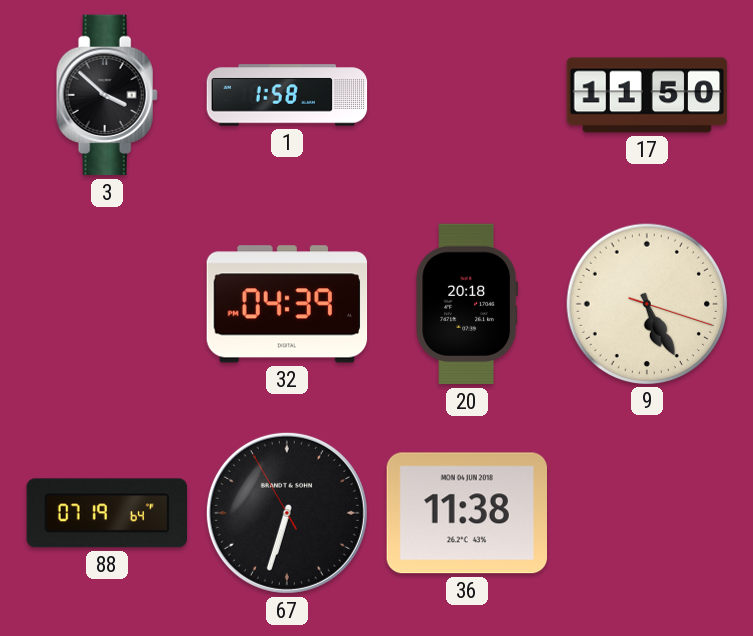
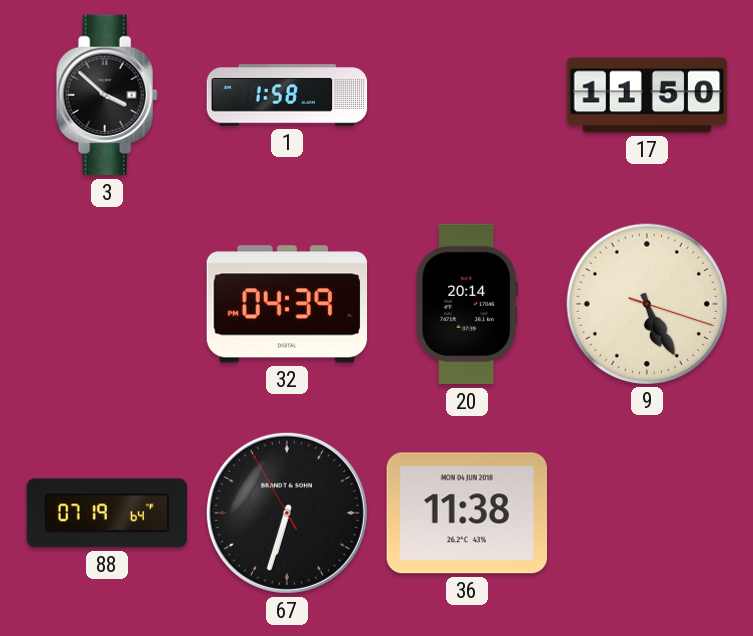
20: 20:18 -> 20:14
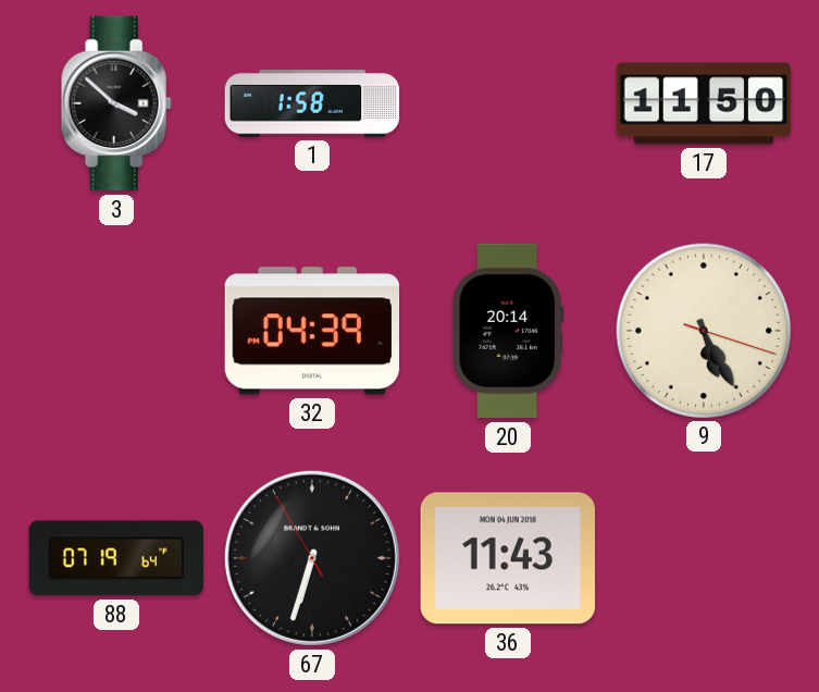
36: 11:38 -> 11:43
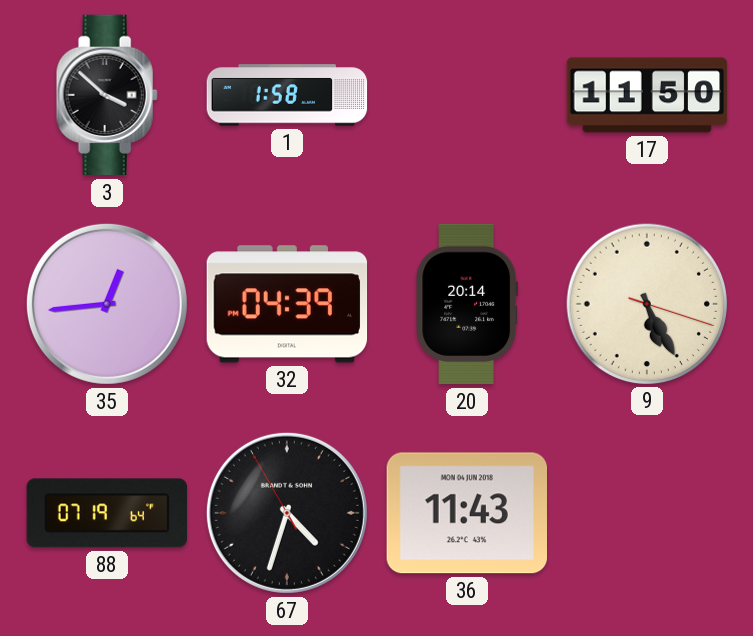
35: none -> 12:44
67: 6:32 -> 4:32
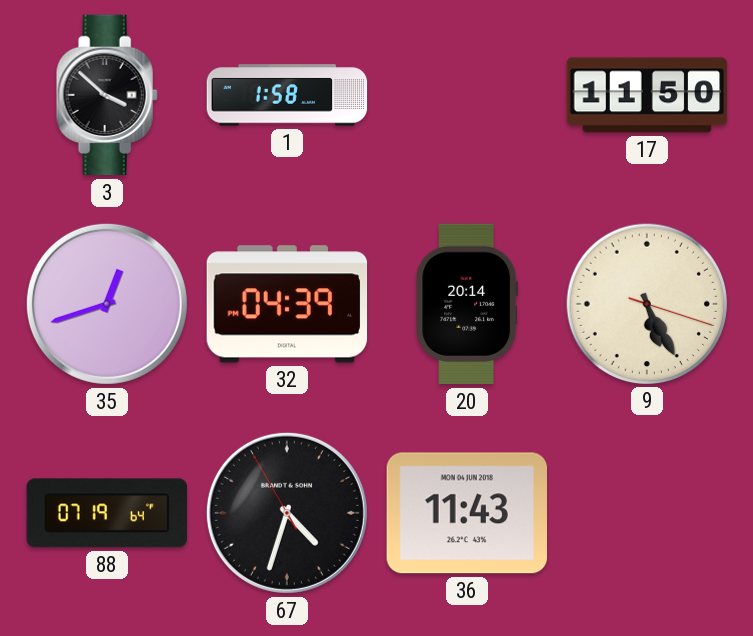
35: 12:44 -> 12:42
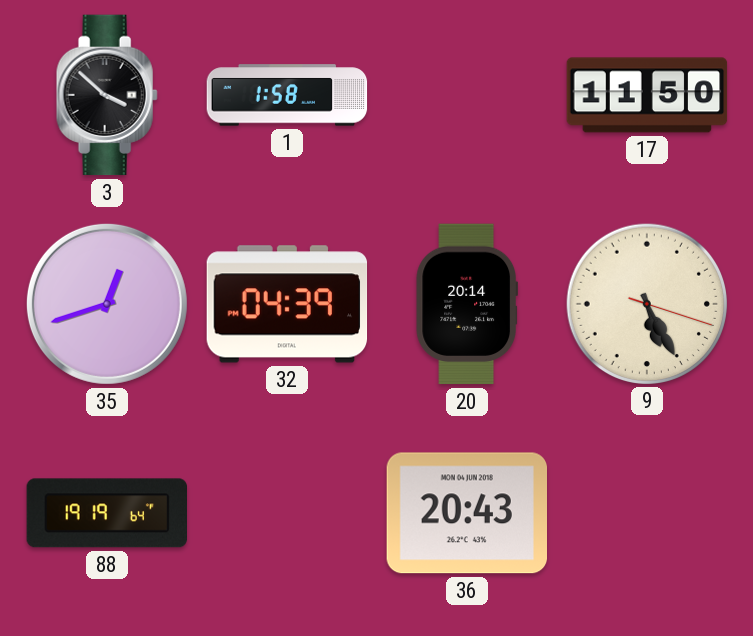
88: 07:19 -> 19:19
67: 4:32 -> none
36: 11:43 -> 20:43
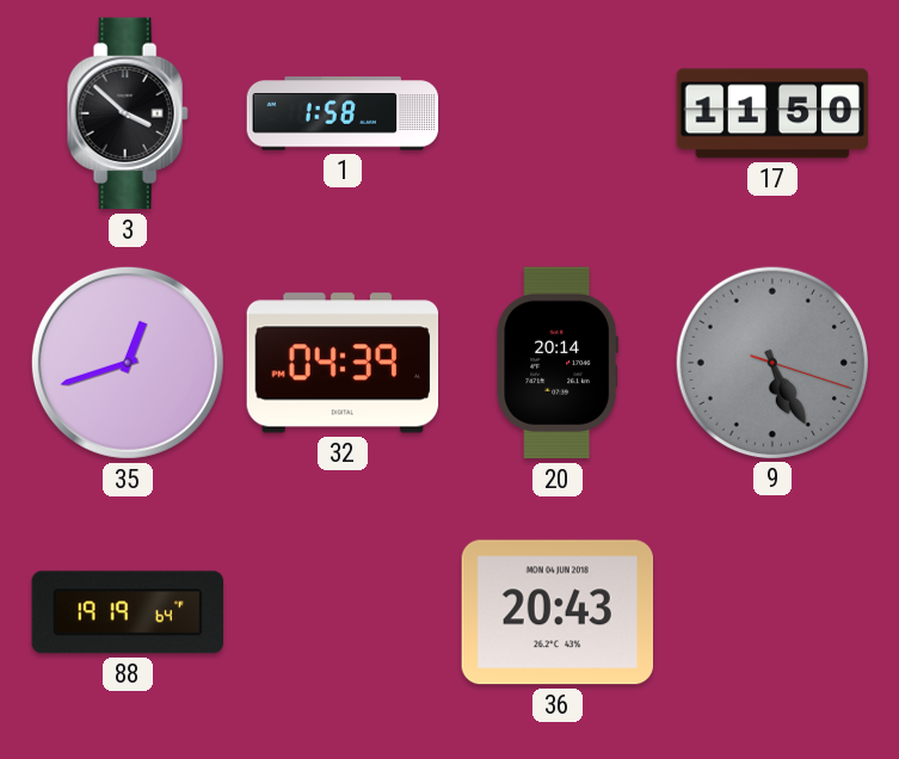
9 dial: cream -> grey
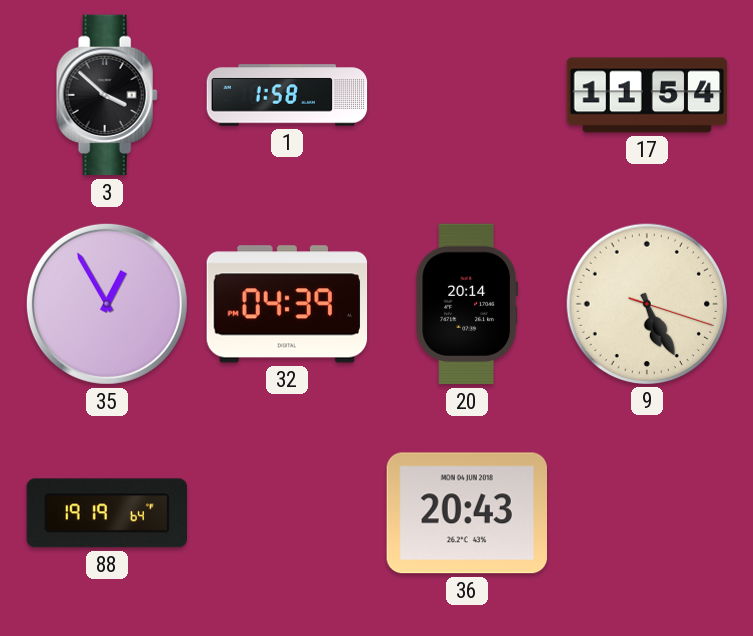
17: 11:50 -> 11:54
35: 12:42 -> 12:55
9 dial: grey -> cream
